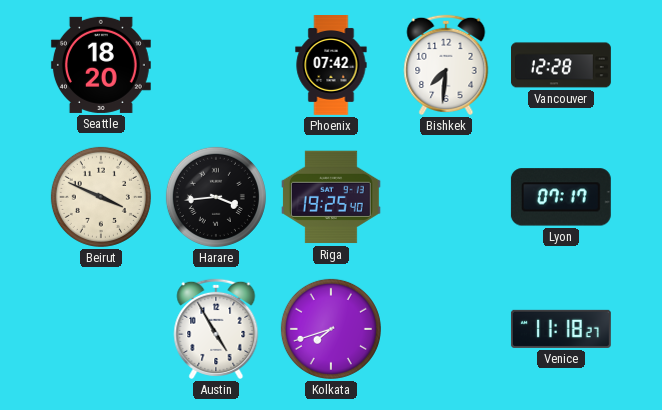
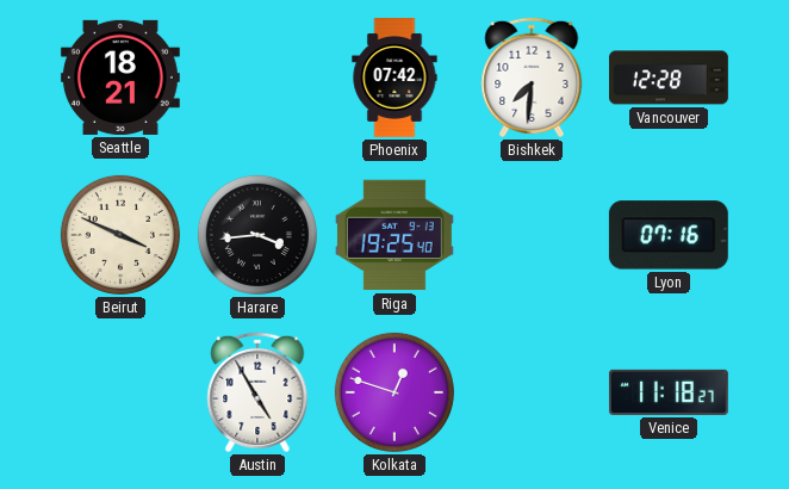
Seattle: 18:20 -> 18:21
Lyon: 07:17 -> 07:16
Kolkata: 7:42 -> 12:48
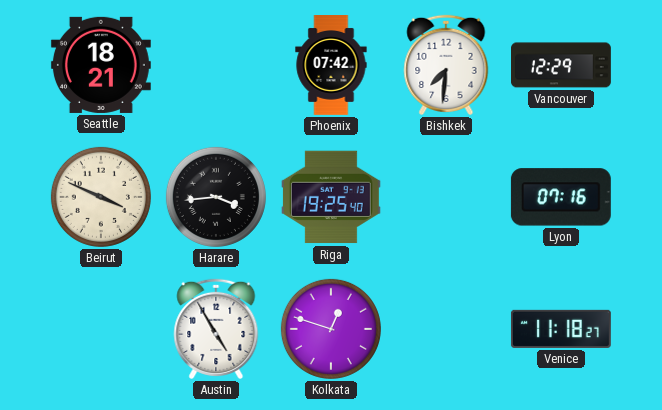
Vancouver: 12:28 -> 12:29
